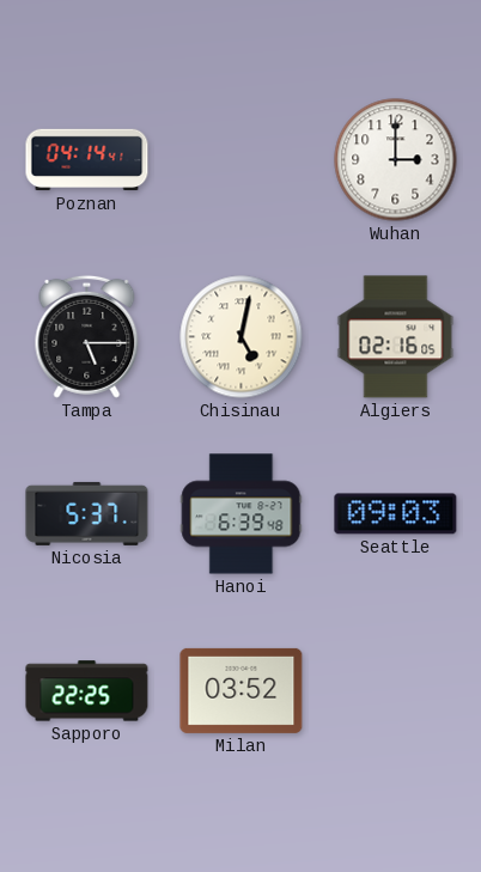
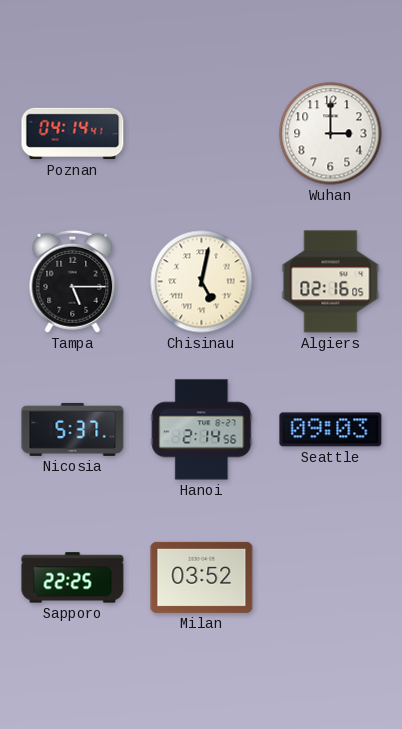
Hanoi: 6:39 -> 2:14
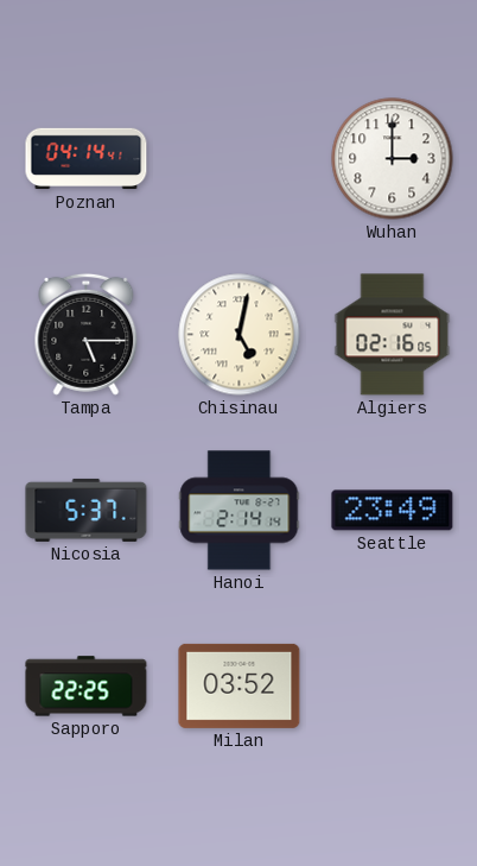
Hanoi: 2:14:56 -> 2:14:14
Seattle: 09:03 -> 23:49
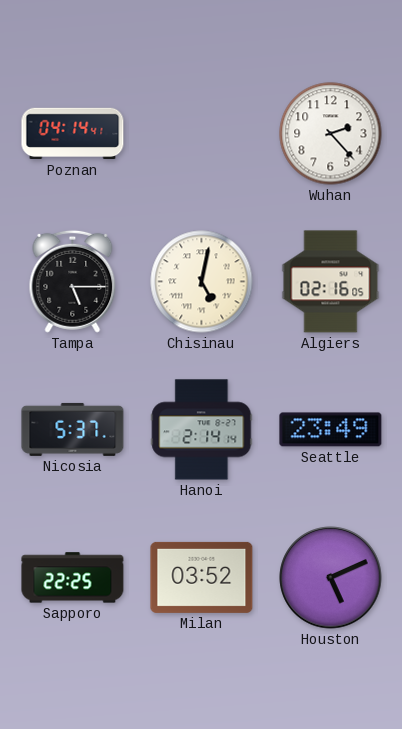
Wuhan: 3:00 -> 2:23
Houston: none -> 5:11
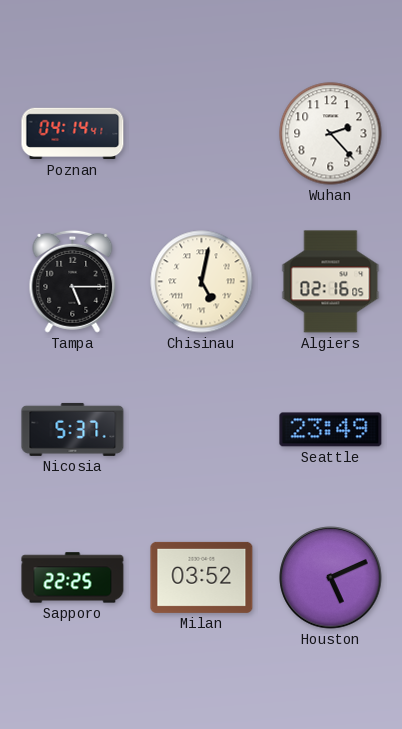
Hanoi: 2:14 -> none
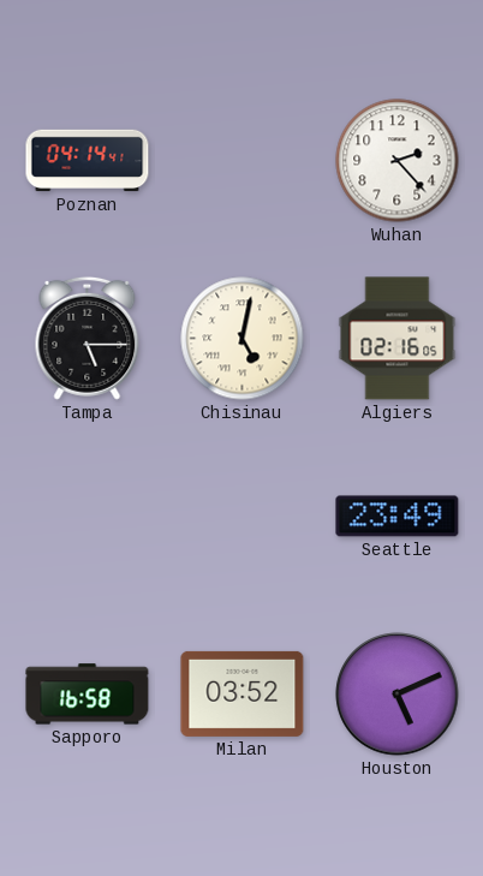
Nicosia: 5:37 -> none
Sapporo: 22:25 -> 16:58
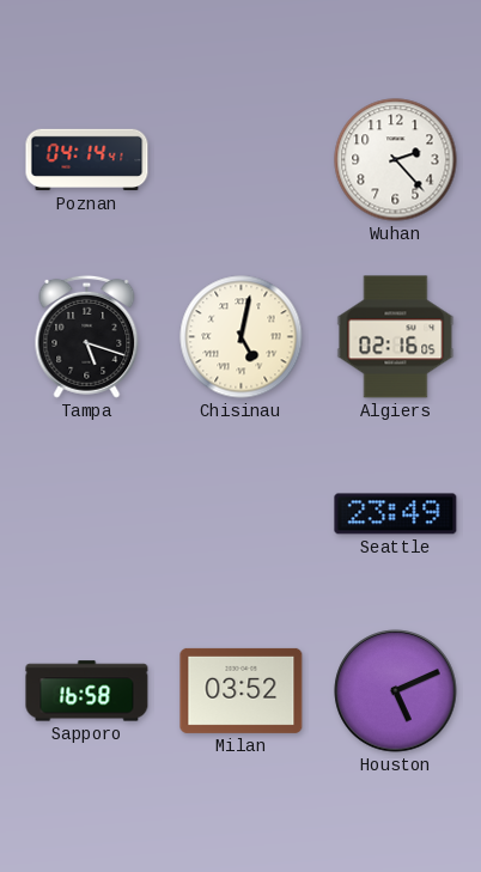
Tampa: 5:15 -> 5:18
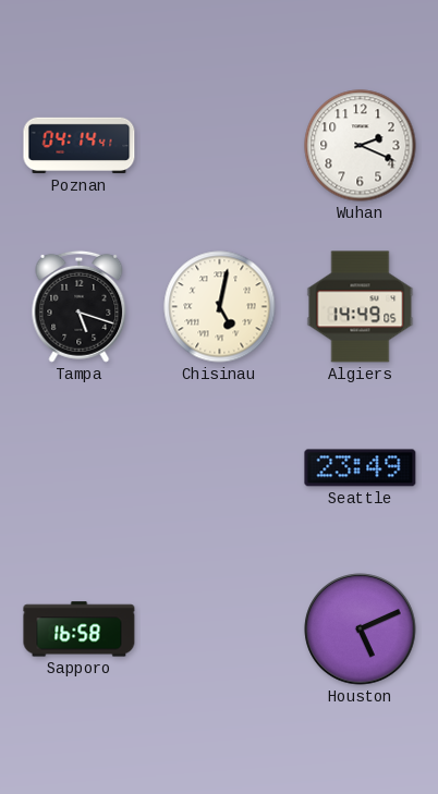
Wuhan: 2:23 -> 2:19
Algiers: 02:16 -> 14:49
Milan: 03:52 -> none
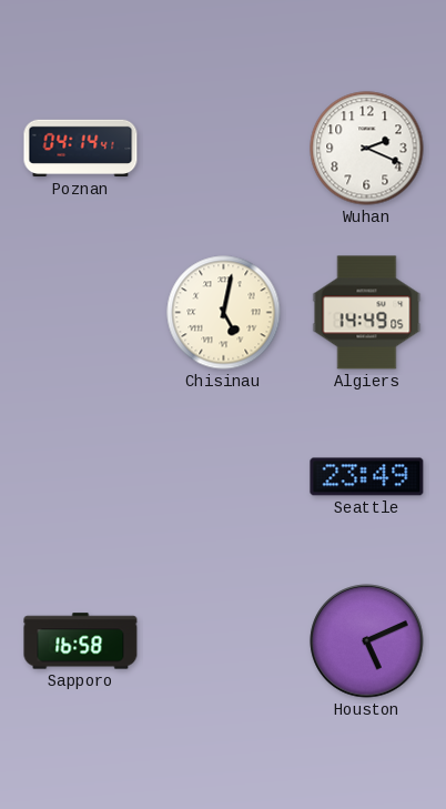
Tampa: 5:18 -> none
